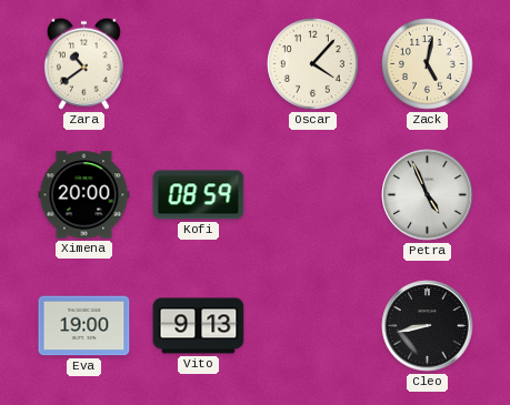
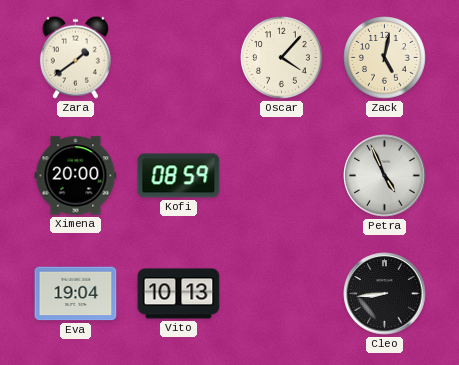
Zara: 10:39 -> 1:39
Eva: 19:00 -> 19:04
Vito: 9:13 -> 10:13
Cleo: 8:43 -> 8:44
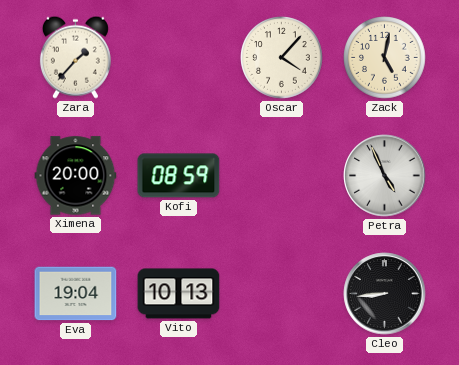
Zara: 1:39 -> 1:37
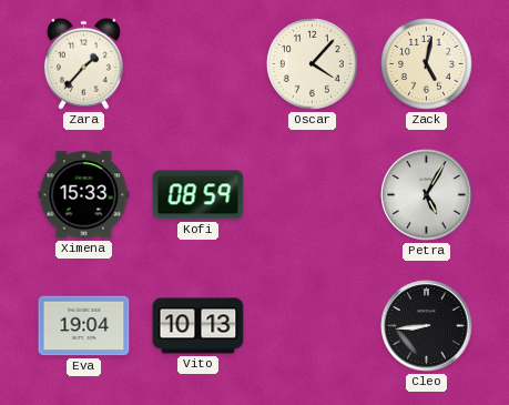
Ximena: 20:00 -> 15:33
Petra: 4:56 -> 5:05
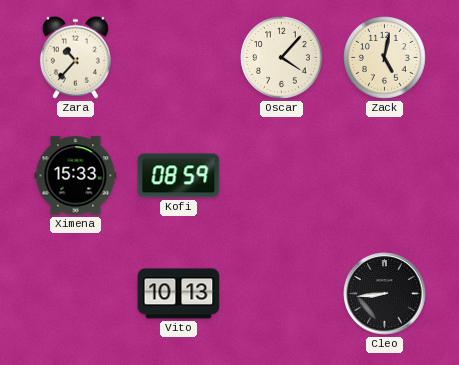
Zara: 1:37 -> 10:37
Petra: 5:05 -> none
Eva: 19:04 -> none
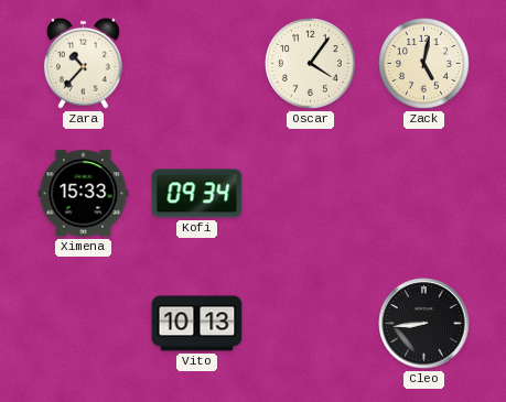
Oscar: 4:07 -> 4:06
Kofi: 08:59 -> 09:34
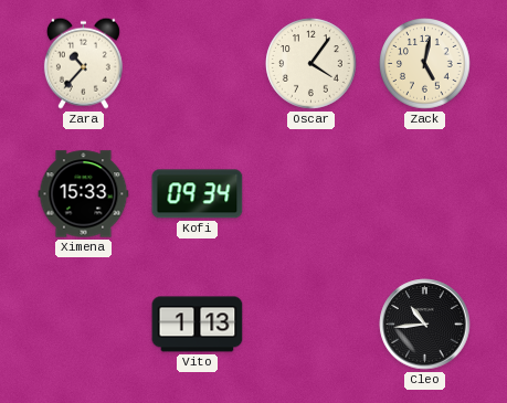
Vito: 10:13 -> 1:13
Cleo: 8:44 -> 10:44
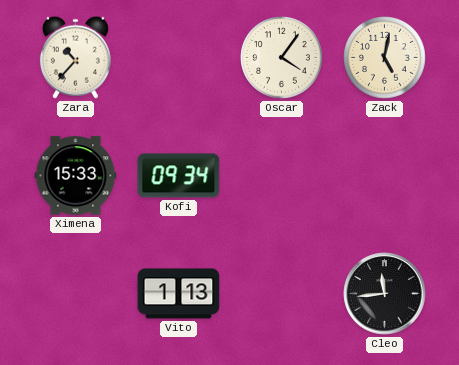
Cleo: 10:44 -> 11:44
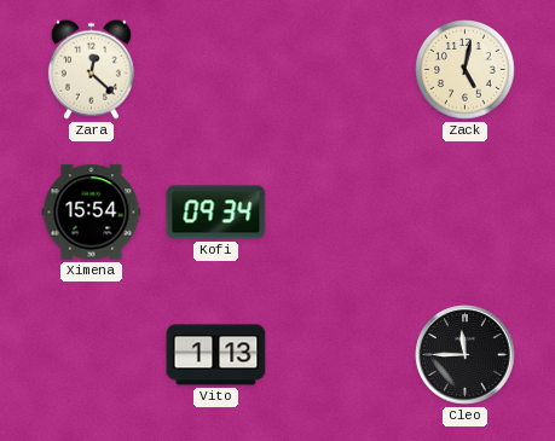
Zara: 10:37 -> 12:22
Oscar: 4:06 -> none
Ximena: 15:33 -> 15:54
Cleo: 11:44 -> 11:45
